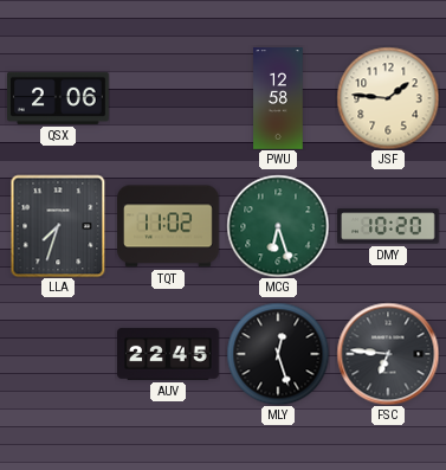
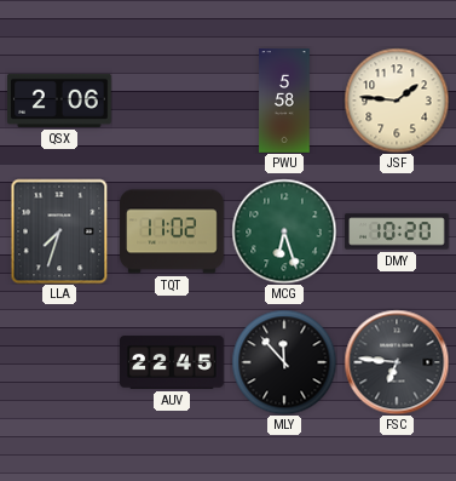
PWU: 12:58 -> 5:58
MLY: 12:27 -> 11:53
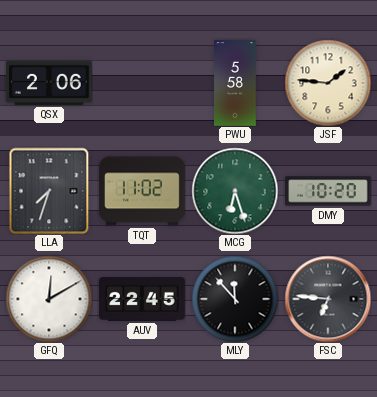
GFQ: none -> 12:10
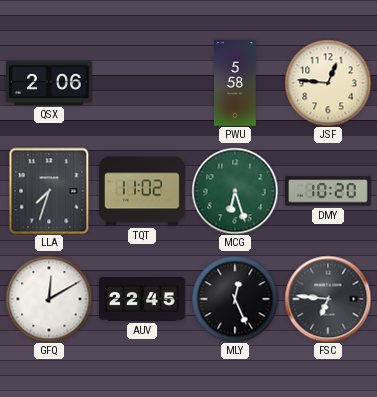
JSF: 1:46 -> 12:46
MLY: 11:53 -> 12:26
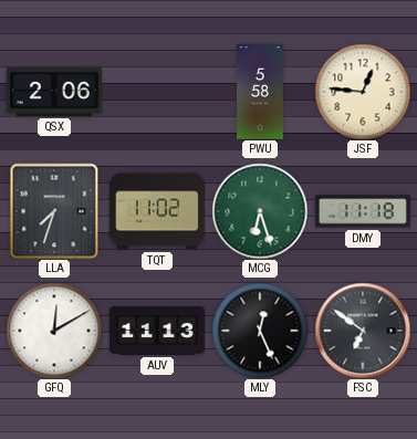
DMY: 10:20 -> 11:18
AUV: 22:45 -> 11:13
FSC: 6:46 -> 6:51
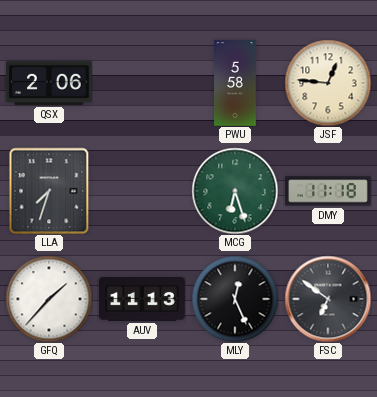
TQT: 11:02 -> none
GFQ: 12:10 -> 1:37
